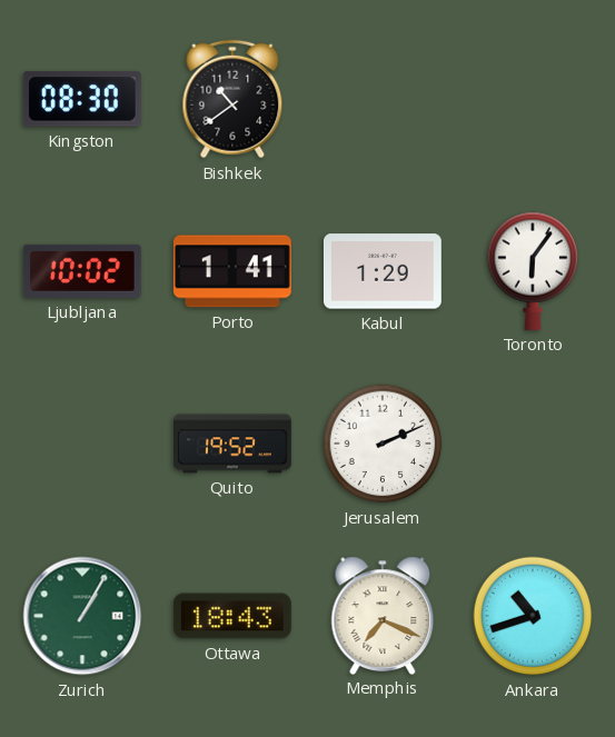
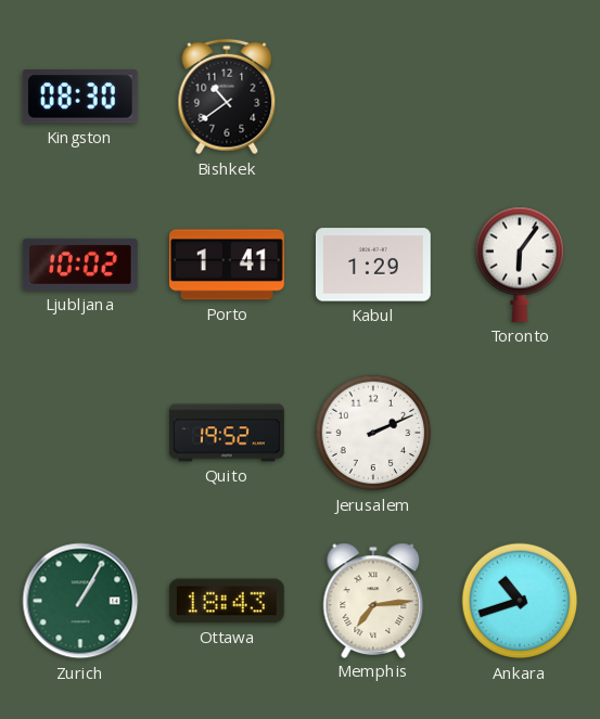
Memphis: 7:19 -> 7:14
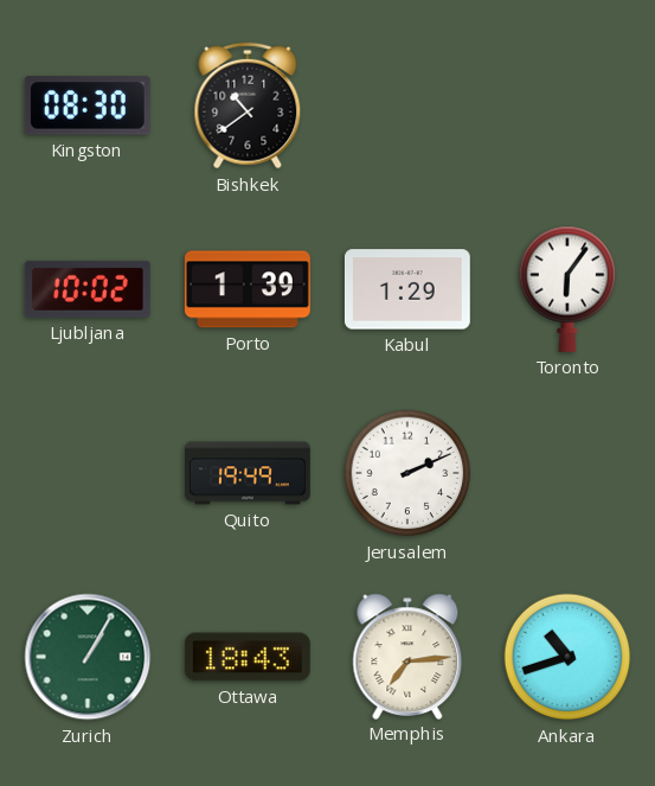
Porto: 1:41 -> 1:39
Quito: 19:52 -> 19:49
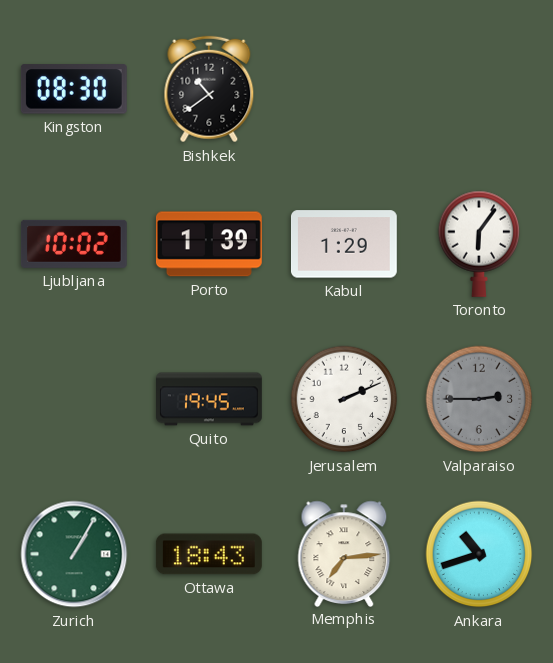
Quito: 19:49 -> 19:45
Valparaiso: none -> 2:45
